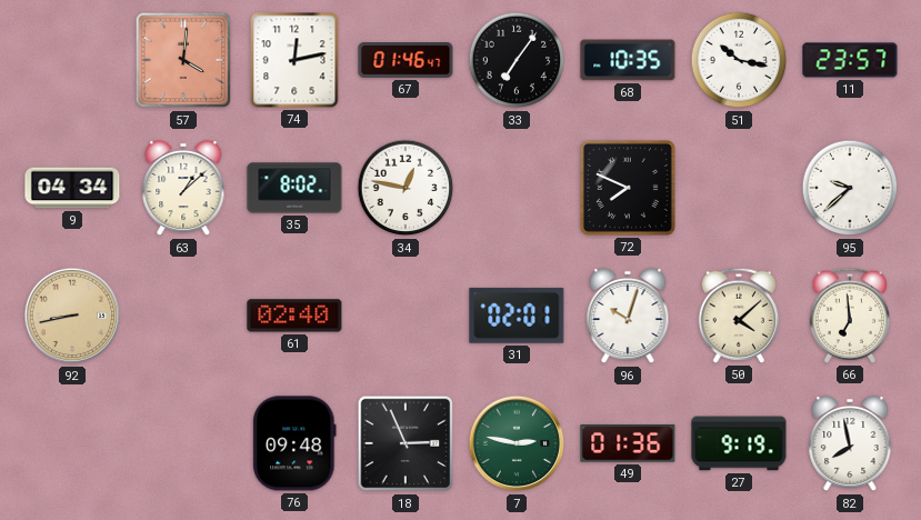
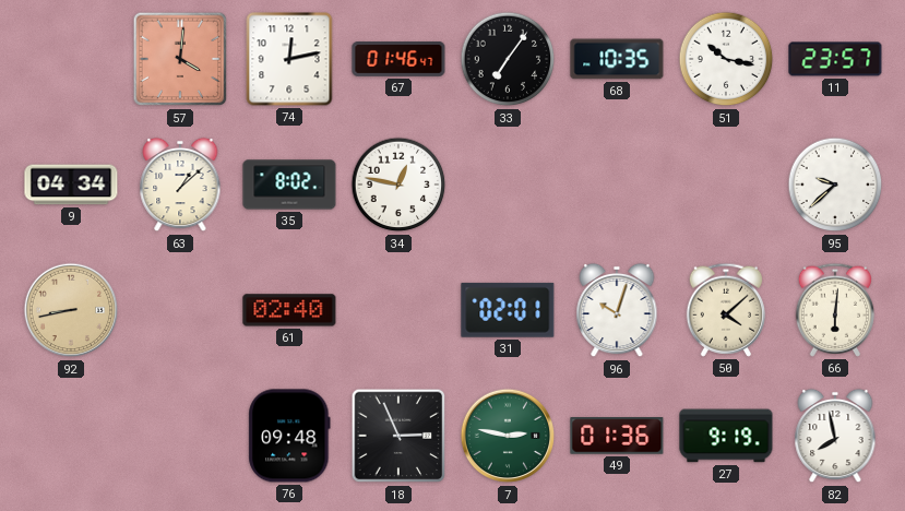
72: 7:49 -> none
66: 6:59 -> 6:01
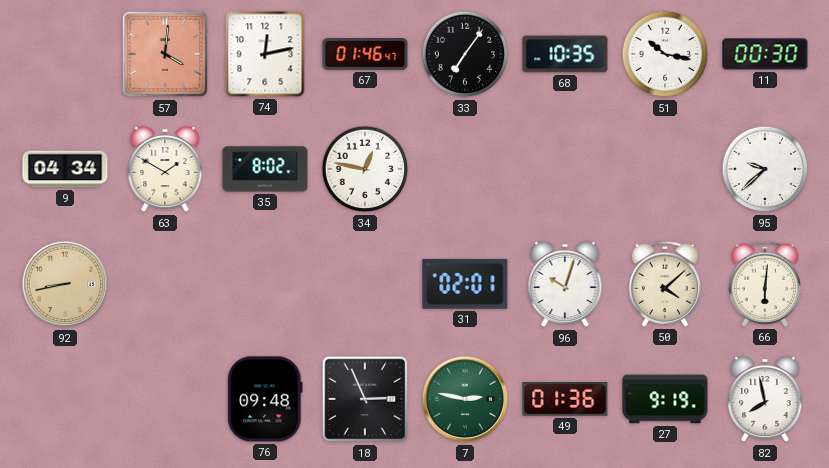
11: 23:57 -> 00:30
63: 1:08 -> 1:50
61: 02:40 -> none
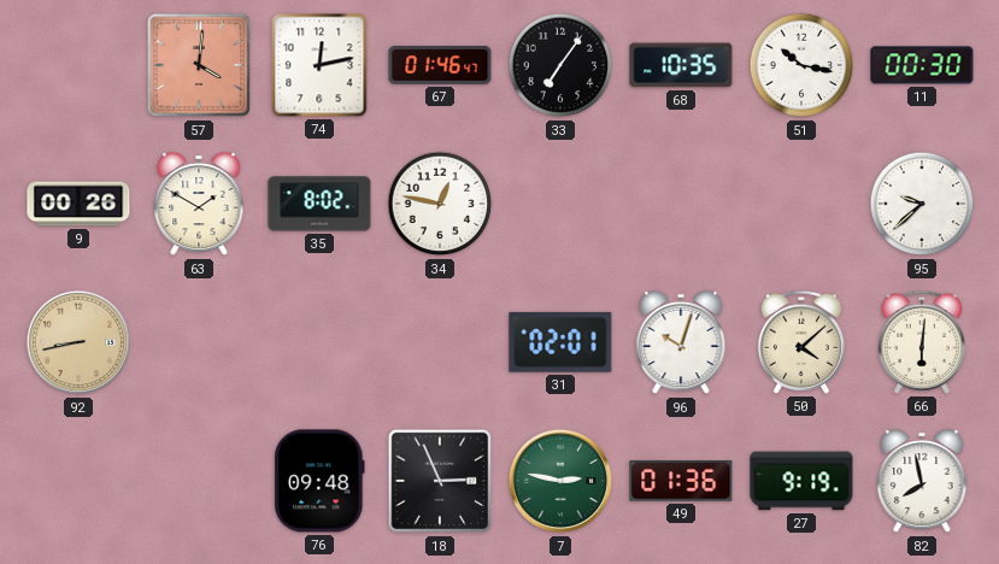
9: 04:34 -> 00:26
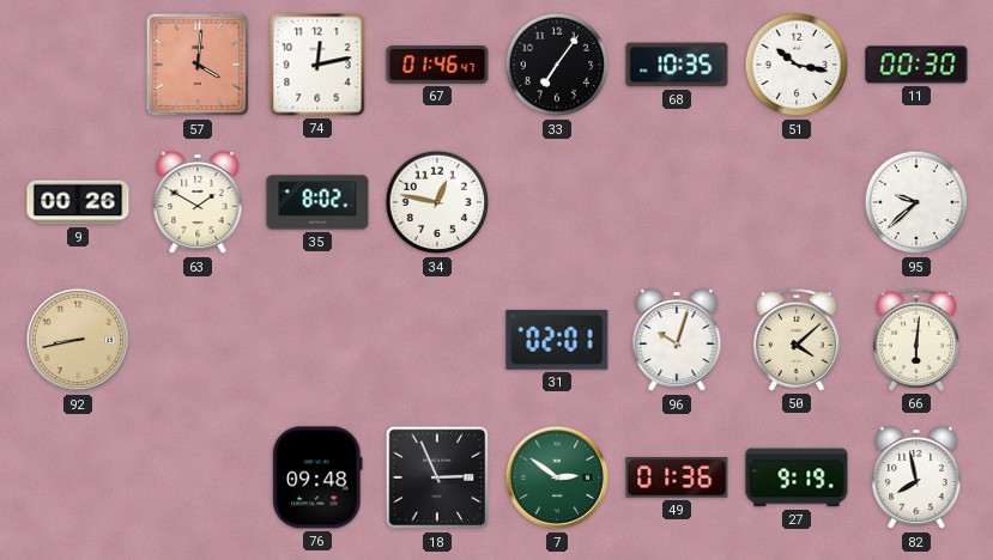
7: 2:47 -> 2:51
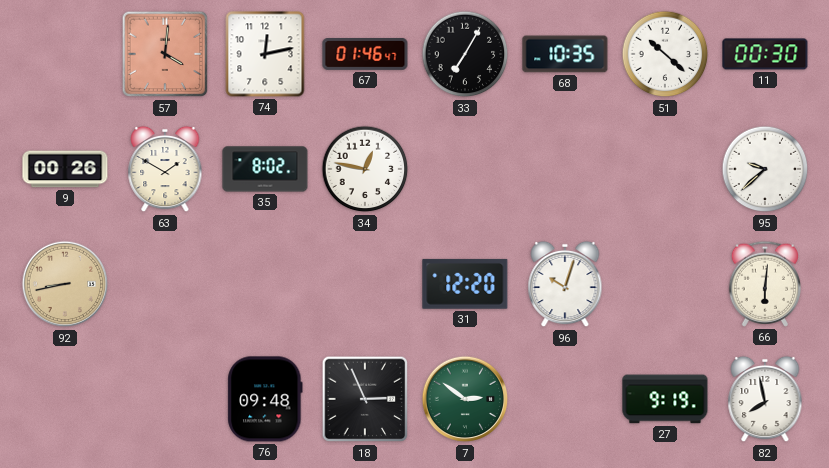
33: 7:06 -> 7:05
51: 10:17 -> 10:22
31: 02:01 -> 12:20
50: 4:08 -> none
49: 01:36 -> none
